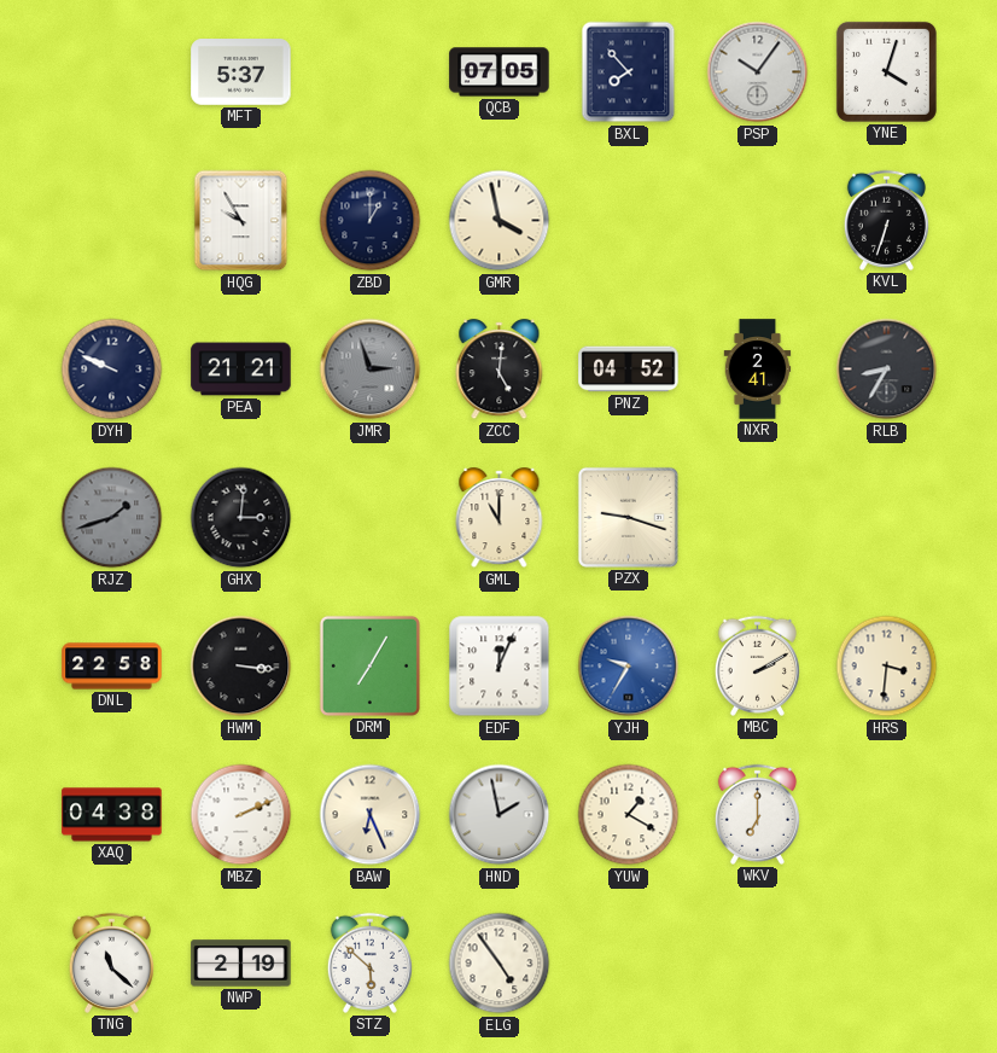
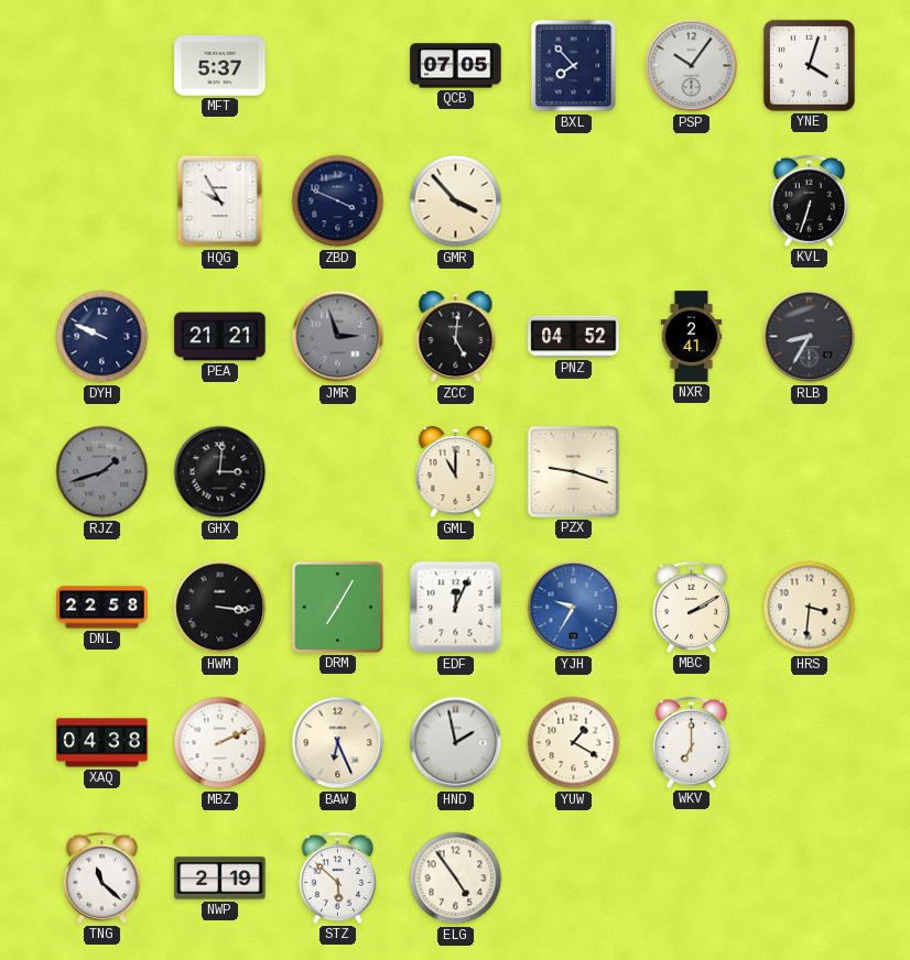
ZBD: 1:00 -> 3:49
GMR: 3:58 -> 3:53
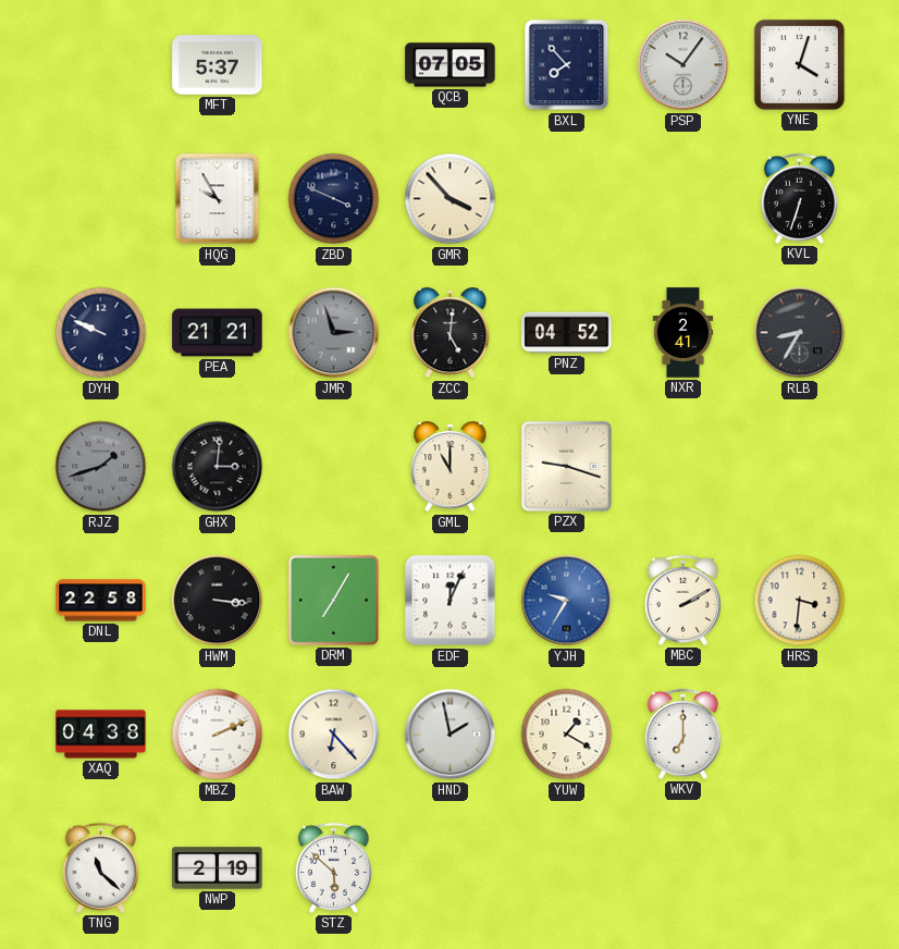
BAW: 6:26 -> 6:23
ELG: 4:54 -> none
